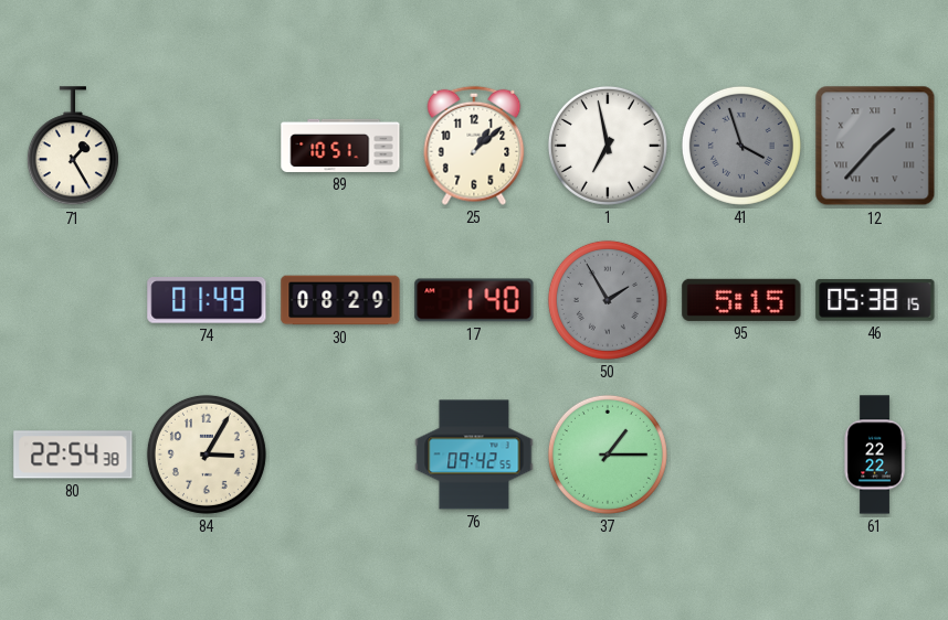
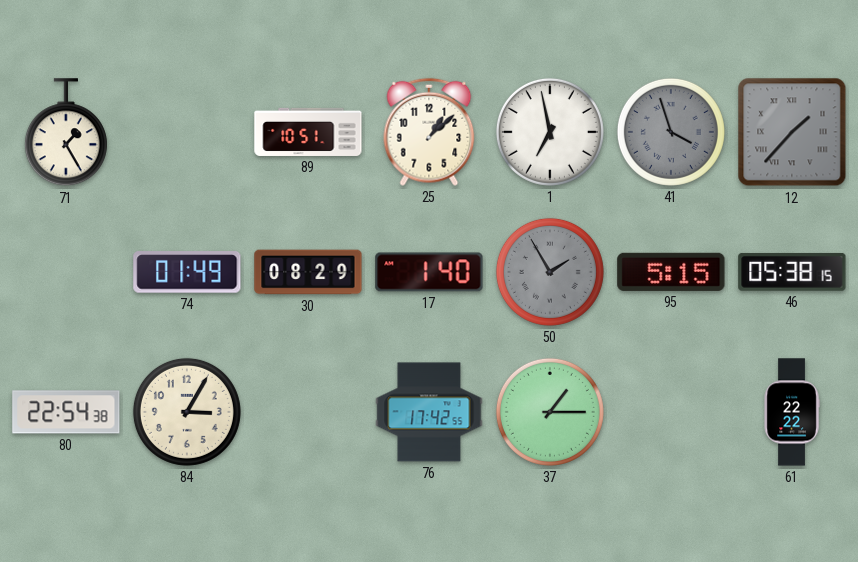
76: 09:42 -> 17:42
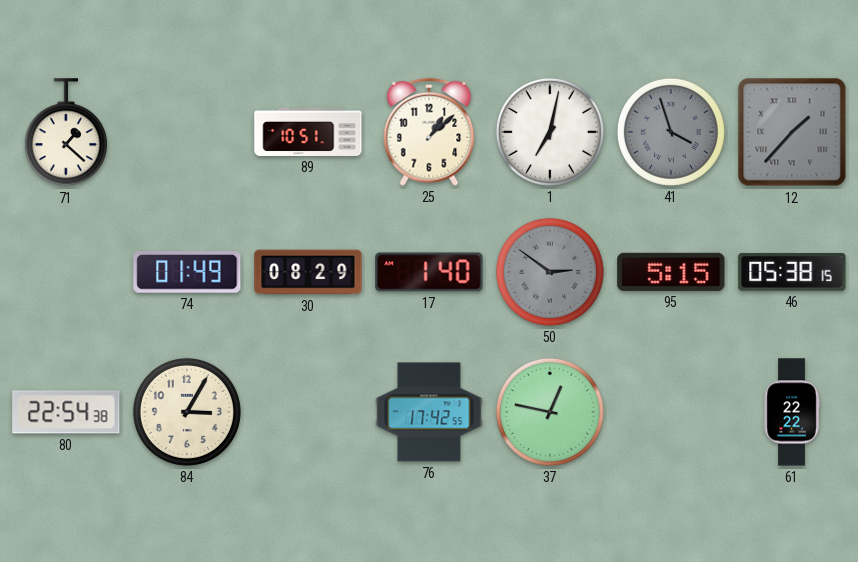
71: 1:25 -> 1:22
1: 6:58 -> 7:02
50: 1:55 -> 2:51
37: 1:15 -> 12:47
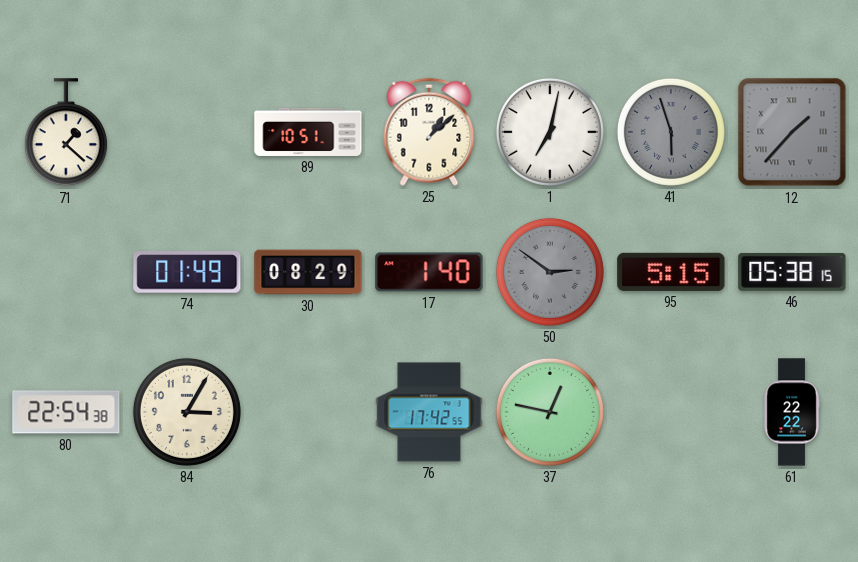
41: 3:57 -> 5:57
